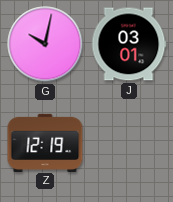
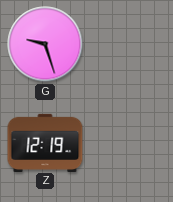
G: 10:02 -> 9:27
J: 03:01 -> none
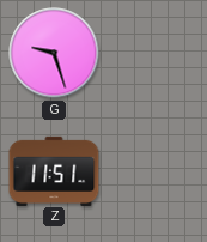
Z: 12:19 -> 11:51
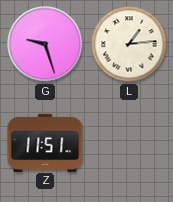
L: none -> 1:14
